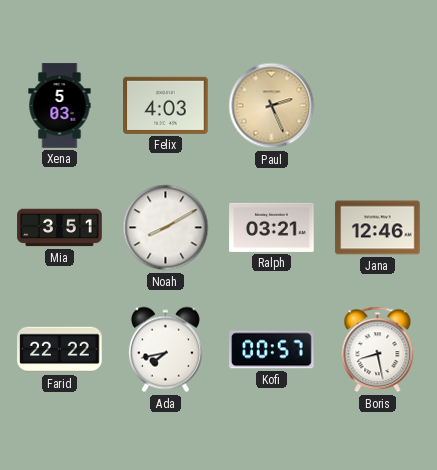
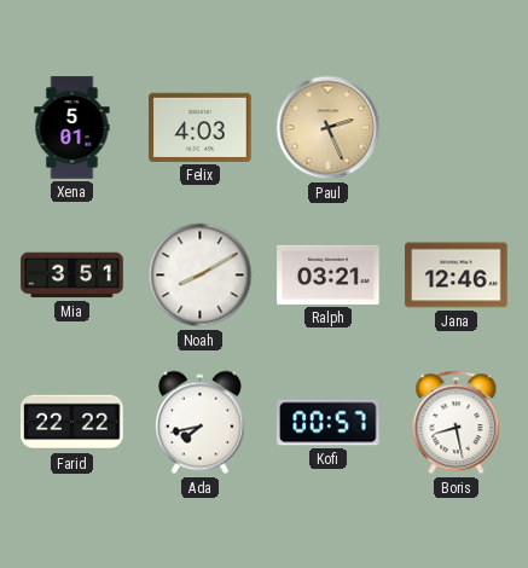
Xena: 5:03 -> 5:01
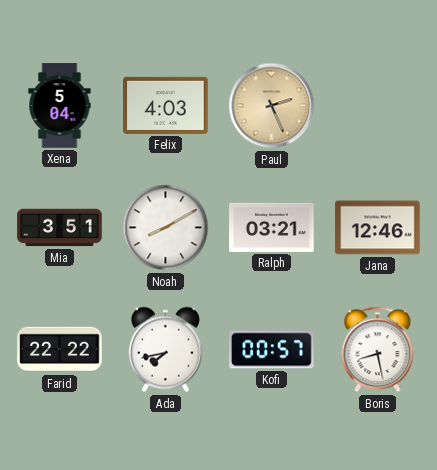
Xena: 5:01 -> 5:04
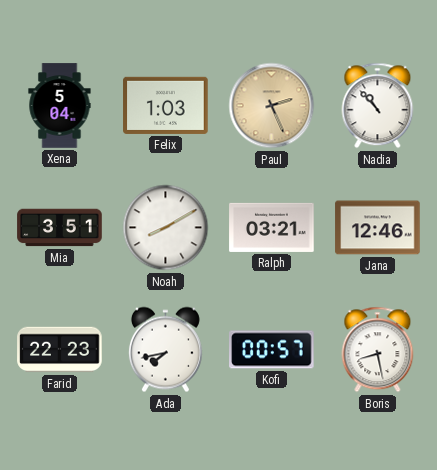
Felix: 4:03 -> 1:03
Nadia: none -> 10:53
Farid: 22:22 -> 22:23
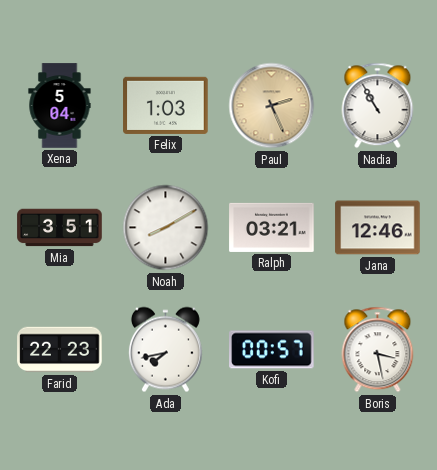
Nadia: 10:53 -> 10:55
Boris: 8:28 -> 3:28
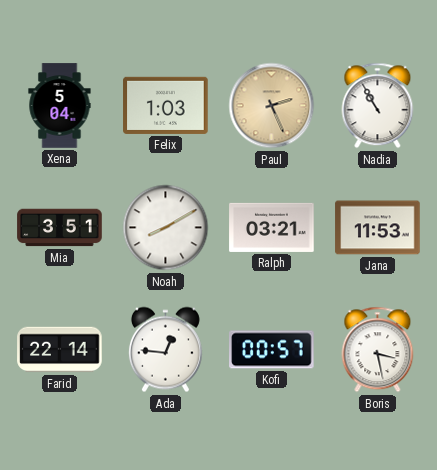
Jana: 12:46 -> 11:53
Farid: 22:23 -> 22:14
Ada: 7:43 -> 12:46
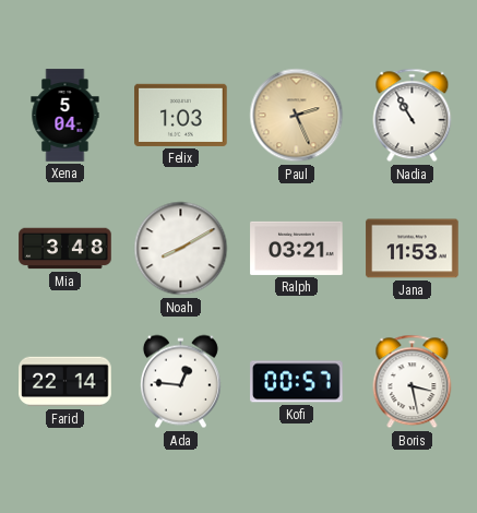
Mia: 3:51 -> 3:48
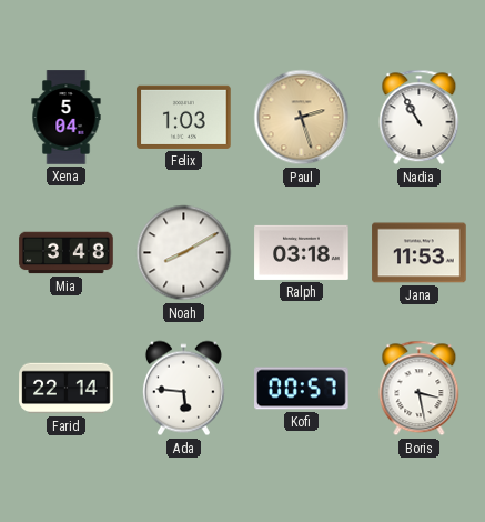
Paul: 2:26 -> 2:27
Ralph: 03:21 -> 03:18
Ada: 12:46 -> 5:46
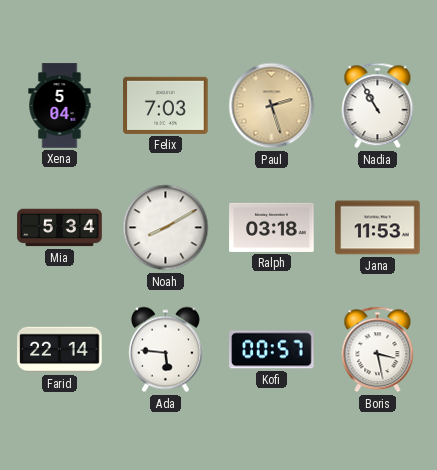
Felix: 1:03 -> 7:03
Mia: 3:48 -> 5:34
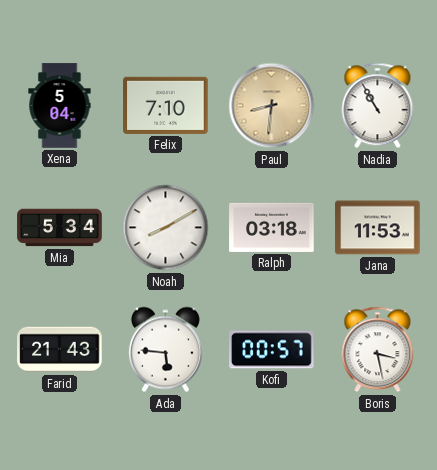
Felix: 7:03 -> 7:10
Paul: 2:27 -> 8:31
Farid: 22:14 -> 21:43
